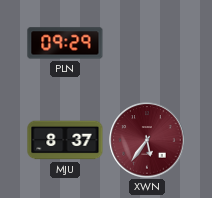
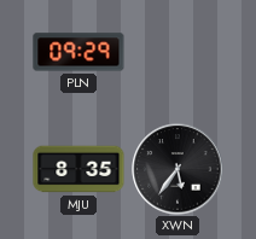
MJU: 8:37 -> 8:35
XWN dial: burgundy -> black
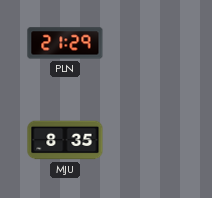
PLN: 09:29 -> 21:29
XWN: 5:36 -> none
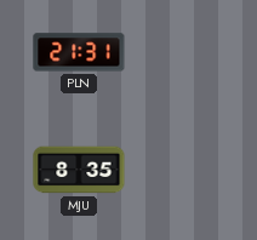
PLN: 21:29 -> 21:31
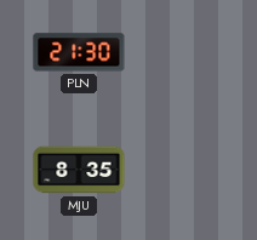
PLN: 21:31 -> 21:30
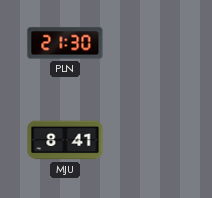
MJU: 8:35 -> 8:41
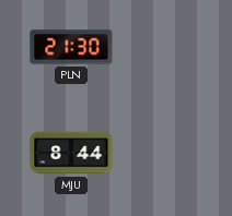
MJU: 8:41 -> 8:44
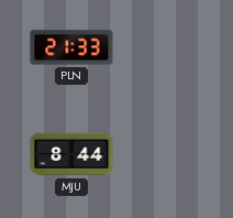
PLN: 21:30 -> 21:33
